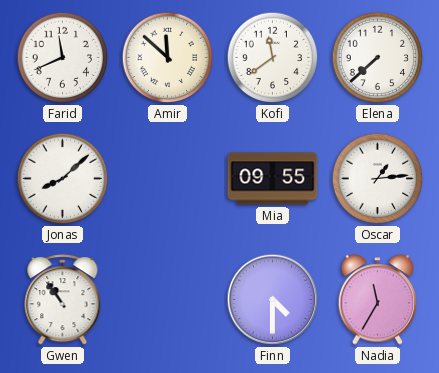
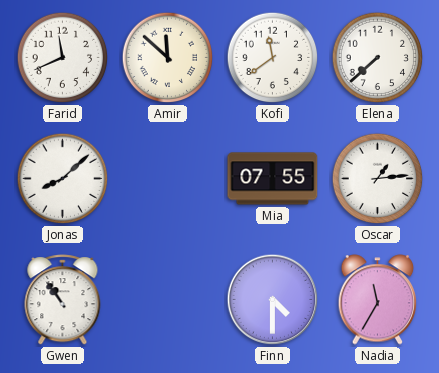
Mia: 09:55 -> 07:55
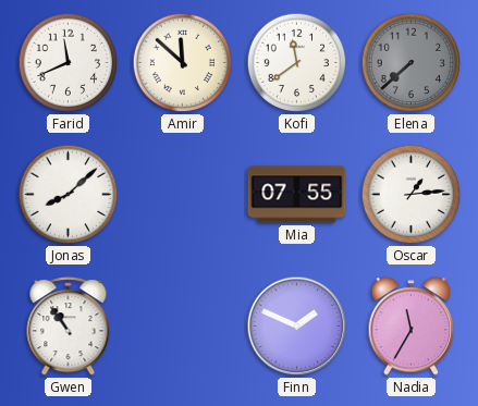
Elena dial: white -> grey
Finn: 4:30 -> 1:49
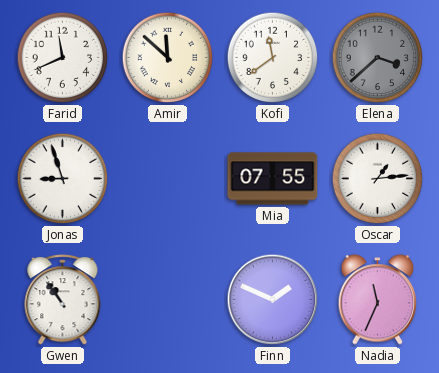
Elena: 7:38 -> 3:38
Jonas: 8:08 -> 8:57
Nadia: 11:35 -> 11:34
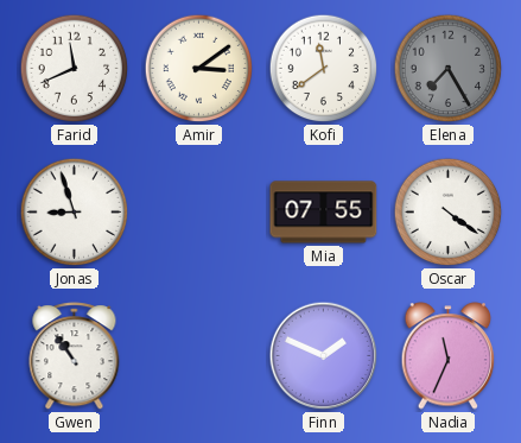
Amir: 11:52 -> 3:09
Elena: 3:38 -> 7:25
Oscar: 1:14 -> 4:21
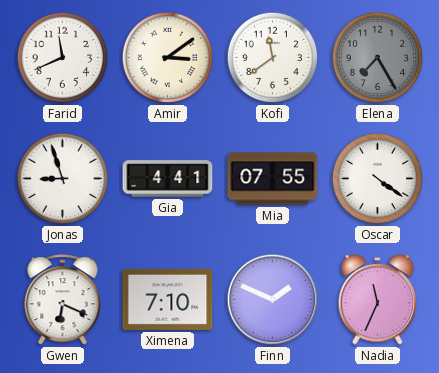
Gia: none -> 4:41
Gwen: 10:54 -> 6:19
Ximena: none -> 7:10
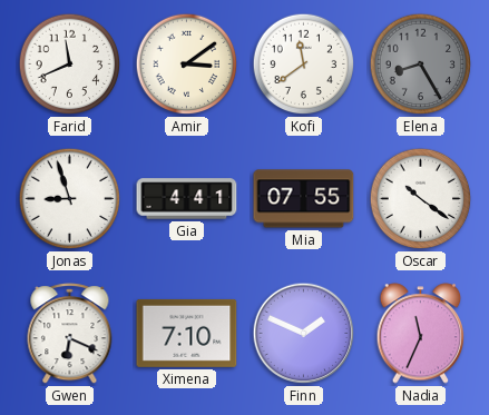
Elena: 7:25 -> 8:25
Oscar: 4:21 -> 10:21
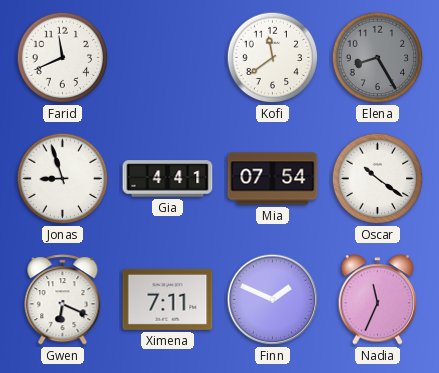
Amir: 3:09 -> none
Mia: 07:55 -> 07:54
Ximena: 7:10 -> 7:11
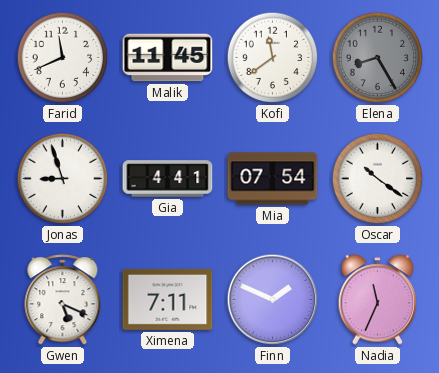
Malik: none -> 11:45
Gwen: 6:19 -> 5:19
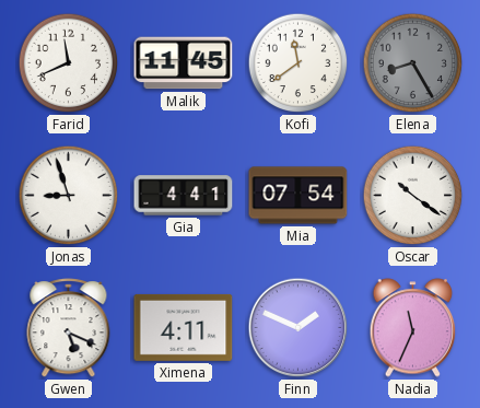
Ximena: 7:11 -> 4:11
